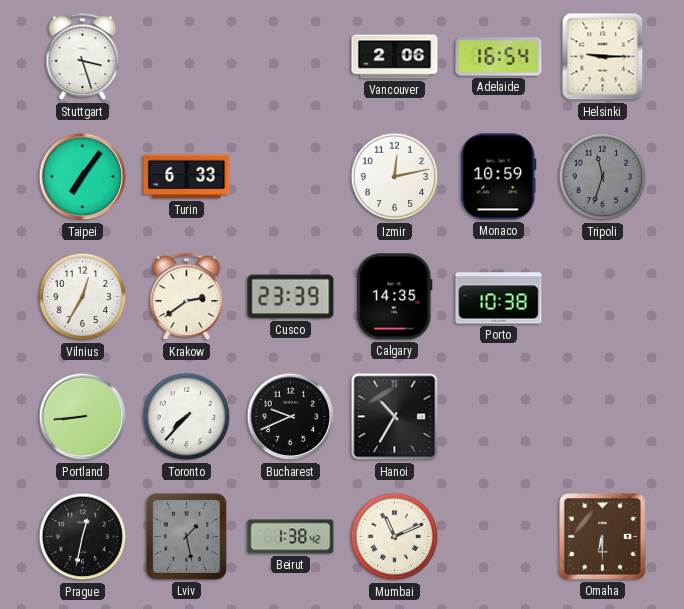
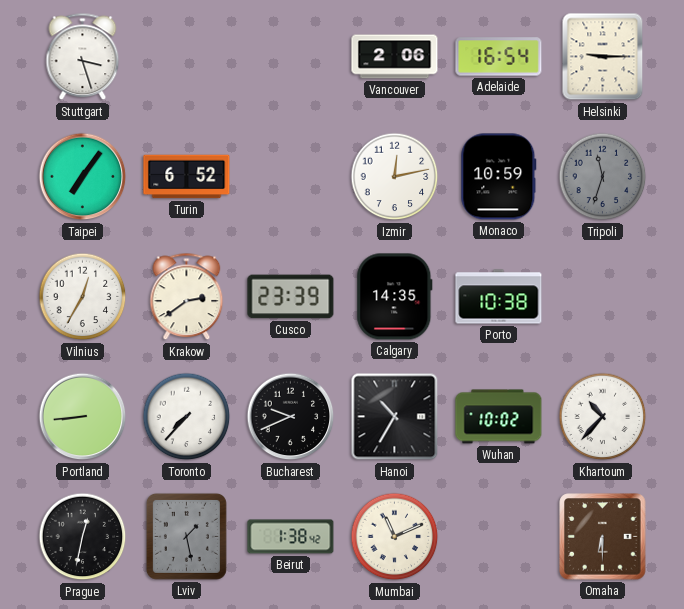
Turin: 6:33 -> 6:52
Wuhan: none -> 10:02
Khartoum: none -> 10:37
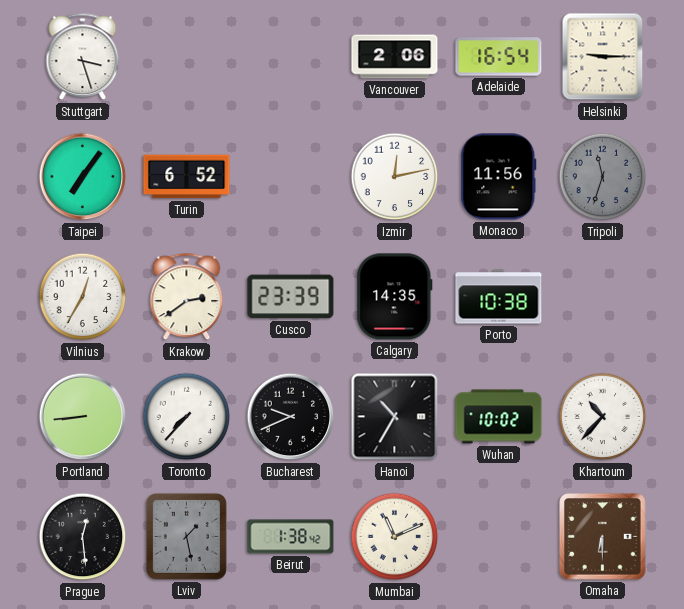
Monaco: 10:59 -> 11:56
Prague: 12:32 -> 12:29
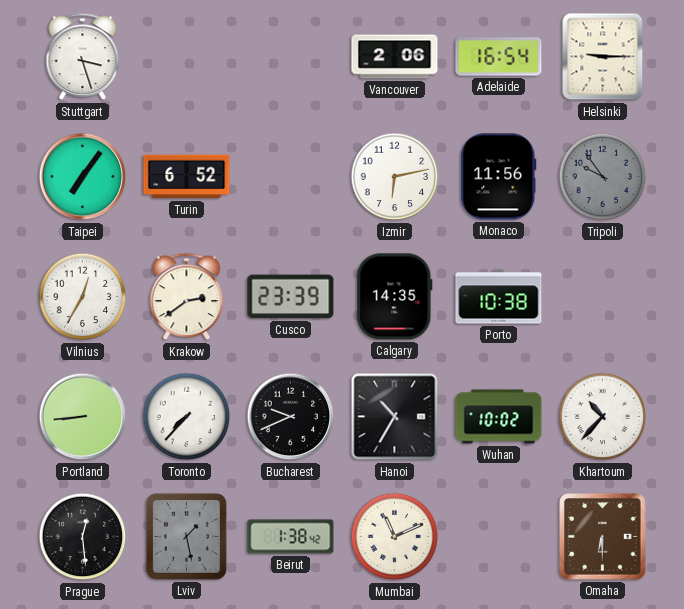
Izmir: 12:13 -> 6:13
Tripoli: 11:33 -> 9:54
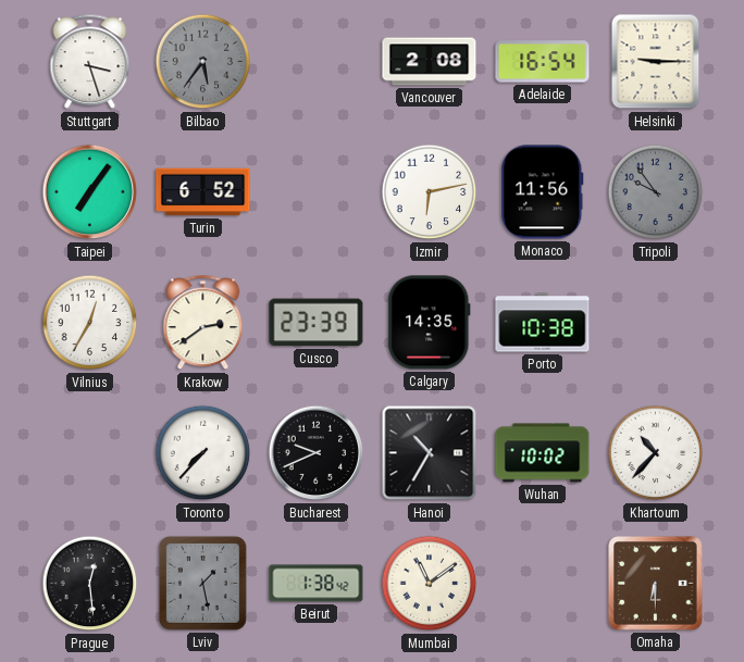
Bilbao: none -> 5:36
Vancouver: 2:06 -> 2:08
Portland: 8:44 -> none
Mumbai: 11:11 -> 11:09
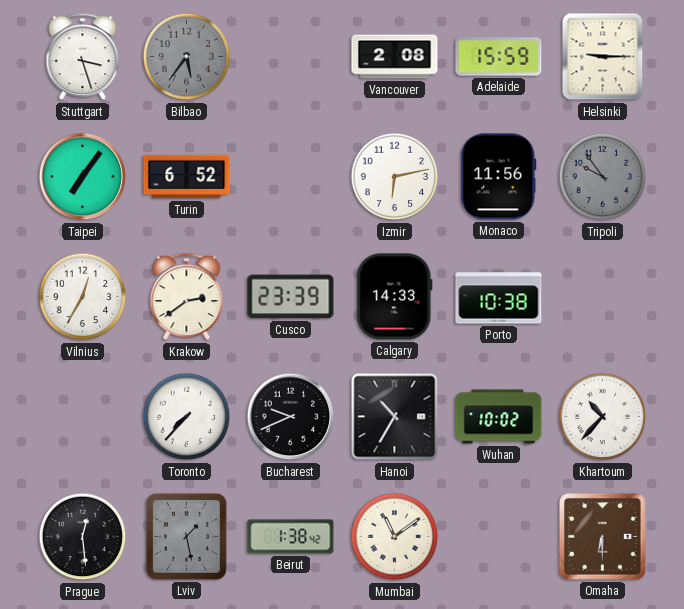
Adelaide: 16:54 -> 15:59
Calgary: 14:35 -> 14:33
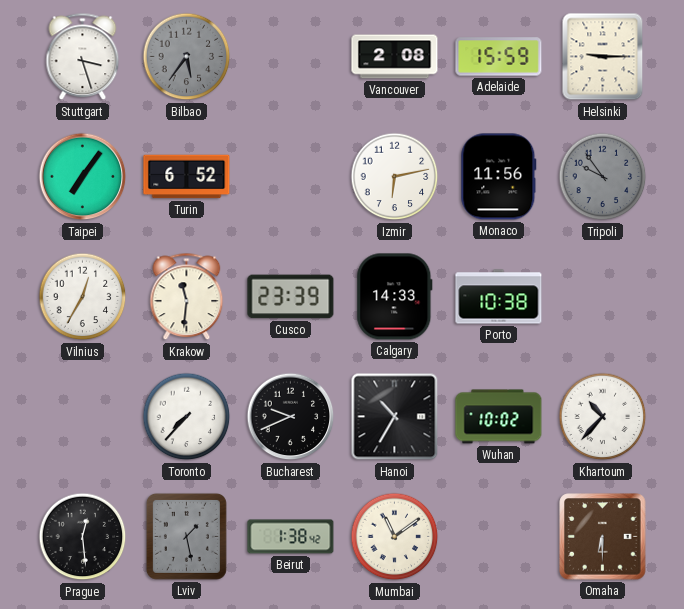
Krakow: 2:39 -> 11:31
